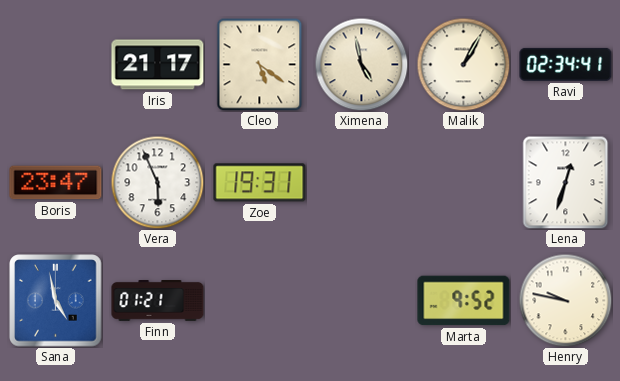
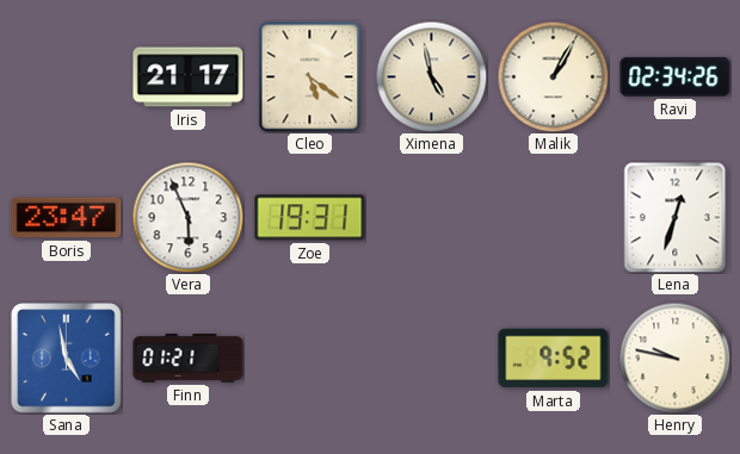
Ravi: 02:34:41 -> 02:34:26
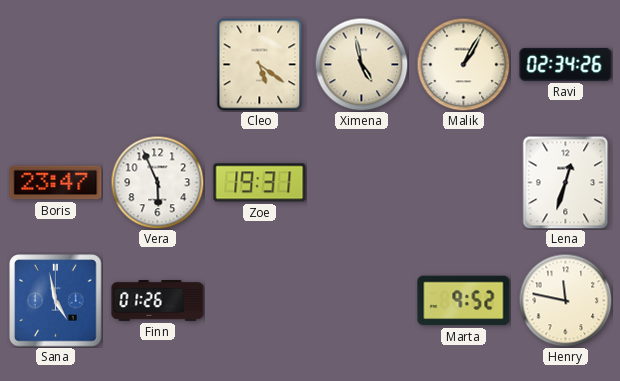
Iris: 21:17 -> none
Finn: 01:21 -> 01:26
Henry: 9:47 -> 11:47
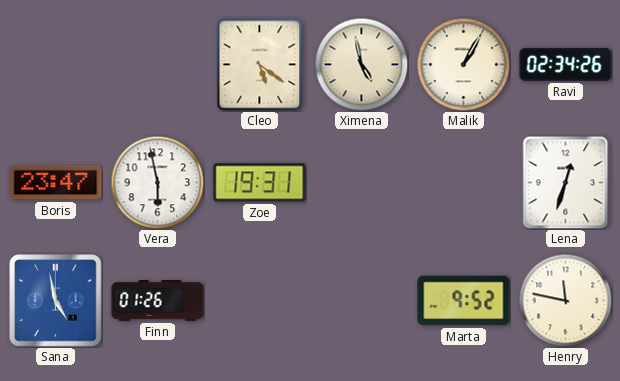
Vera: 5:56 -> 5:58
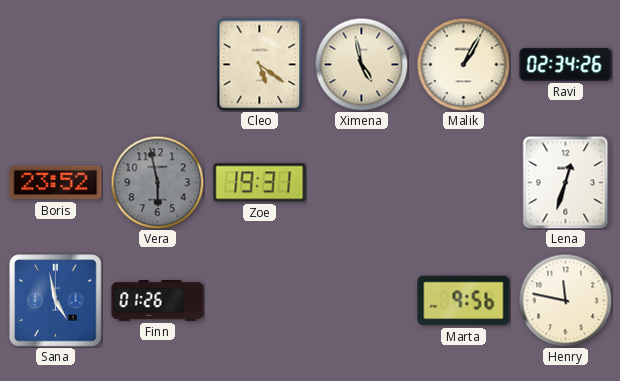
Boris: 23:47 -> 23:52
Vera dial: white -> grey
Marta: 9:52 -> 9:56
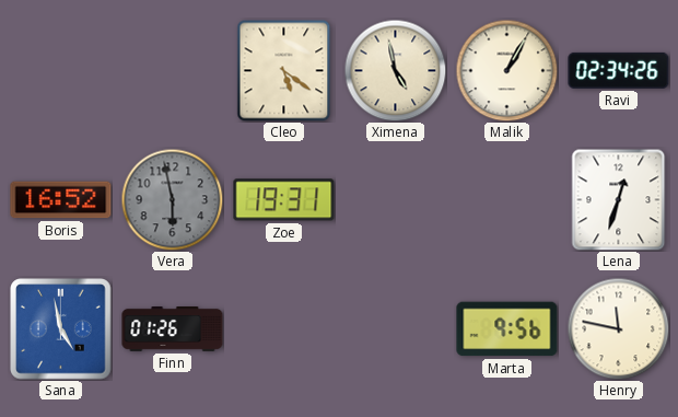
Boris: 23:52 -> 16:52
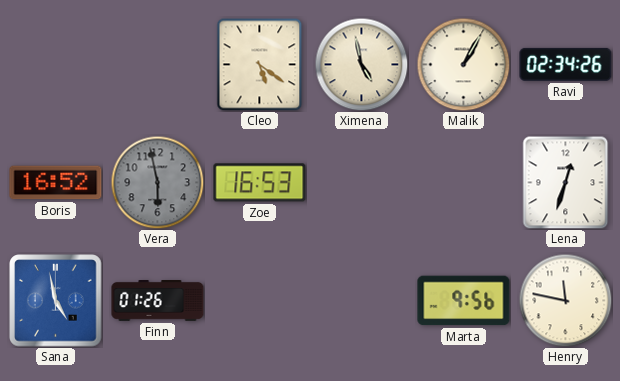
Zoe: 19:31 -> 16:53
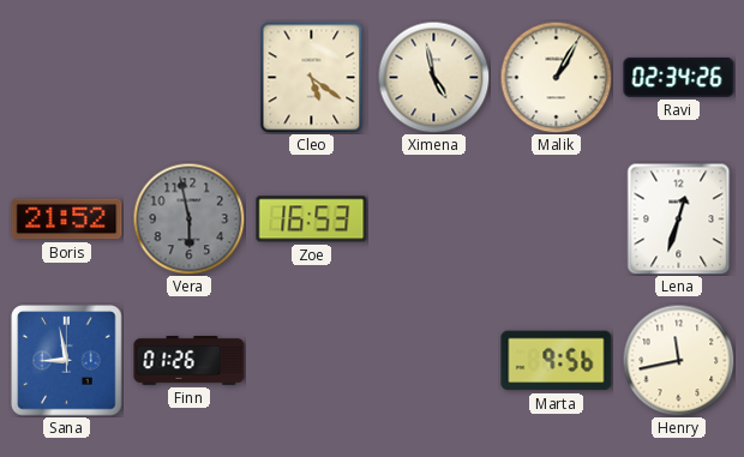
Boris: 16:52 -> 21:52
Sana: 4:58 -> 8:58
Henry: 11:47 -> 11:43
